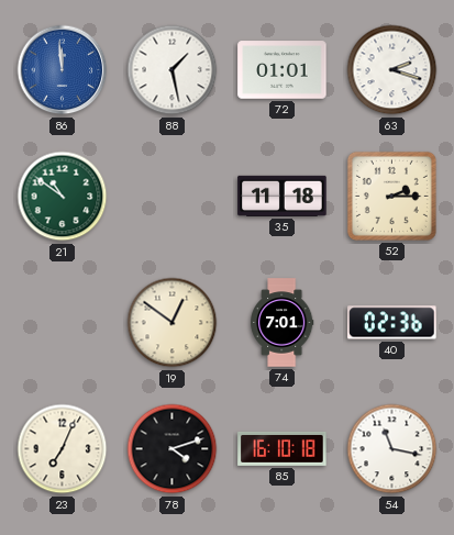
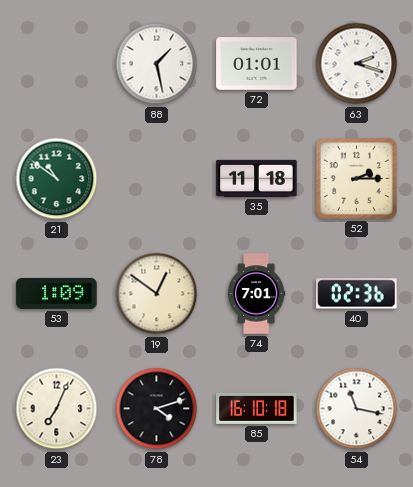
86: 11:59 -> none
53: none -> 1:09
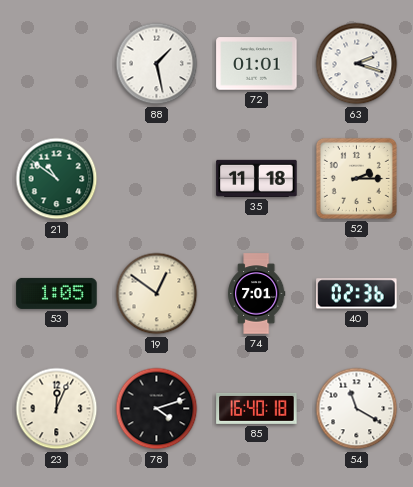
53: 1:09 -> 1:05
23: 7:04 -> 12:04
85: 16:10 -> 16:40
54: 11:17 -> 11:20
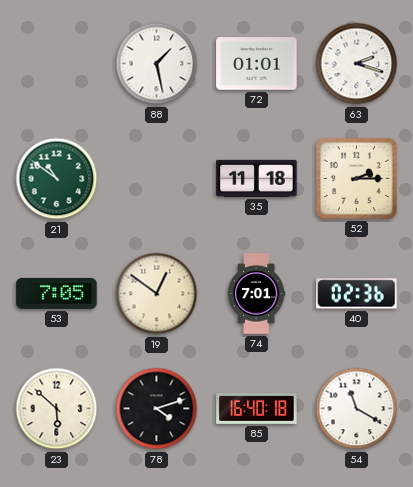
53: 1:05 -> 7:05
23: 12:04 -> 5:52
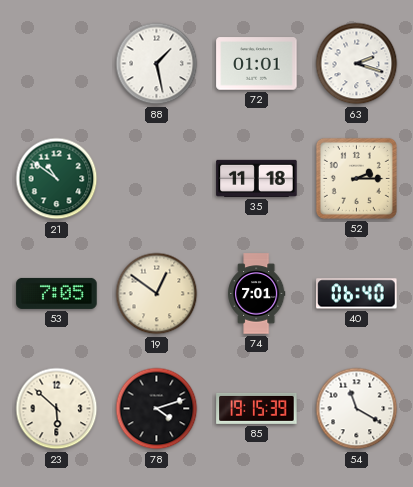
40: 02:36 -> 06:40
85: 16:40 -> 19:15
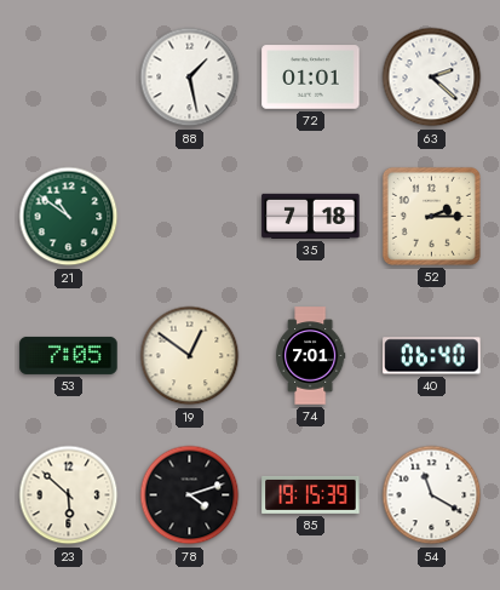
63: 2:18 -> 2:22
35: 11:18 -> 7:18
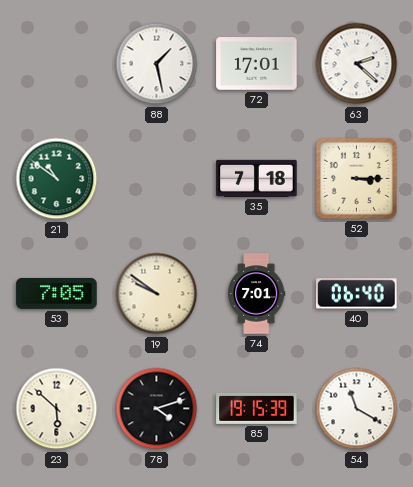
72: 01:01 -> 17:01
52: 2:15 -> 3:15
19: 12:51 -> 9:51
